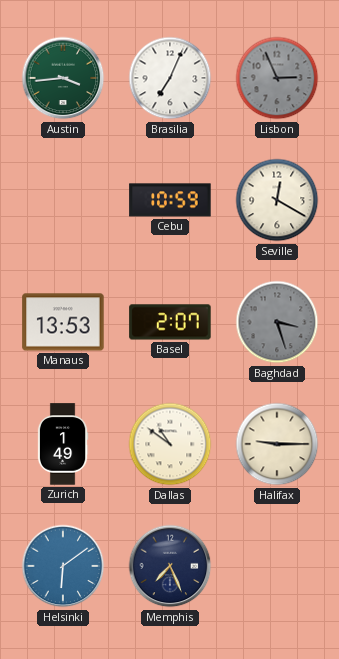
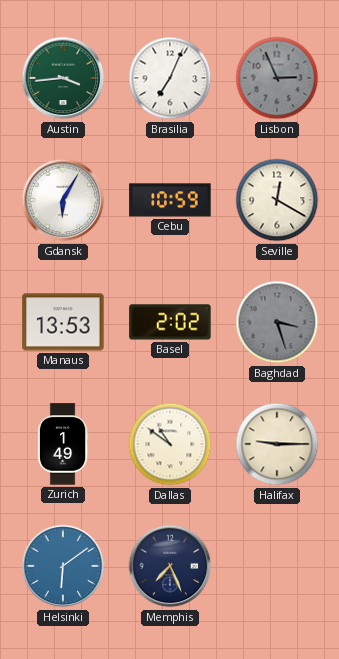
Gdansk: none -> 6:05
Basel: 2:07 -> 2:02
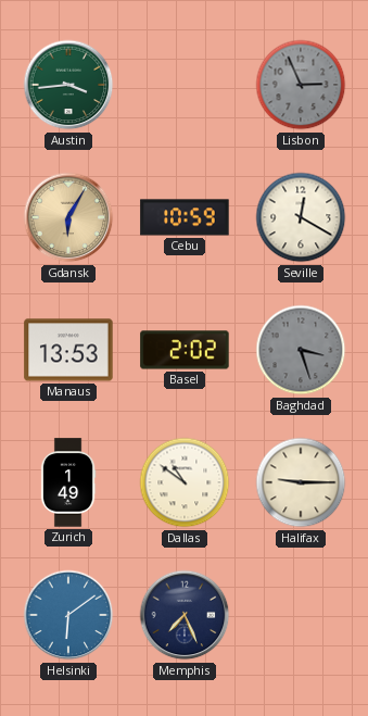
Brasilia: 7:04 -> none
Gdansk dial: white -> champagne
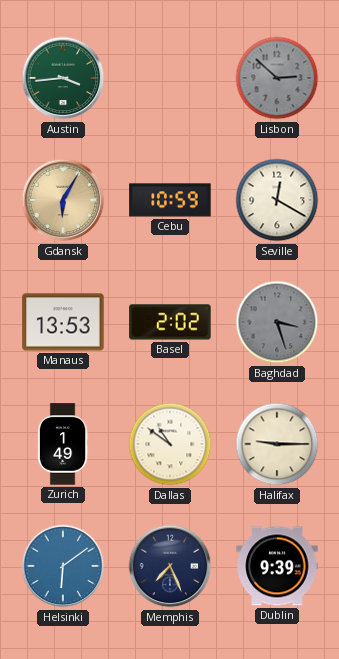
Lisbon: 2:56 -> 2:52
Dublin: none -> 9:39
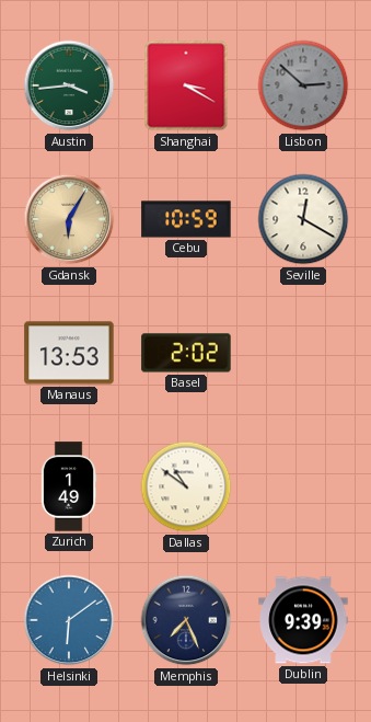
Shanghai: none -> 3:20
Baghdad: 3:27 -> none
Halifax: 9:15 -> none
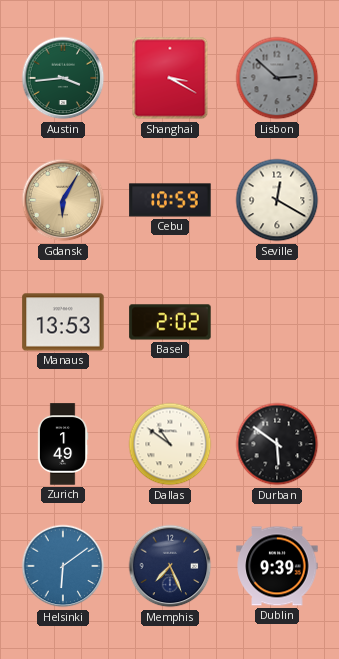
Durban: none -> 5:51
